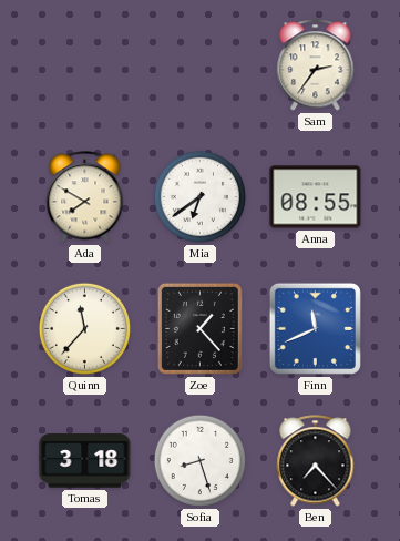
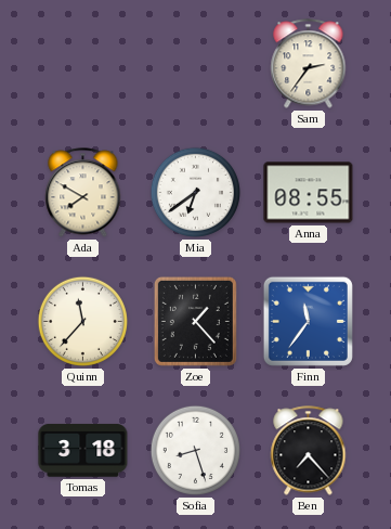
Finn: 11:41 -> 11:36
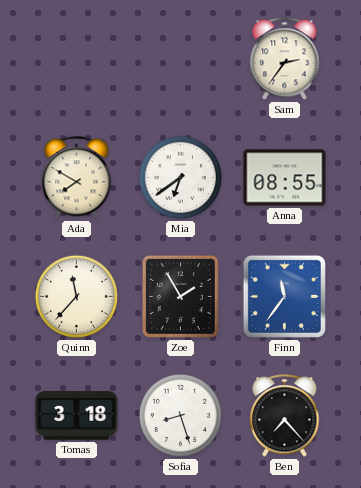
Zoe: 1:23 -> 1:55
